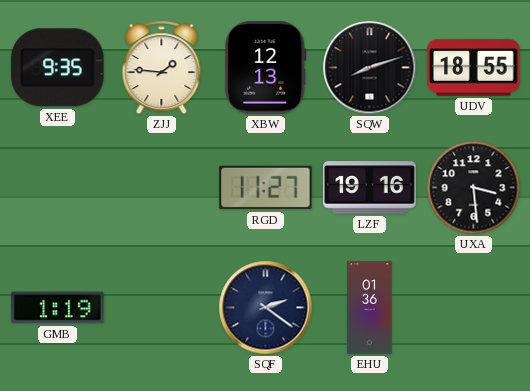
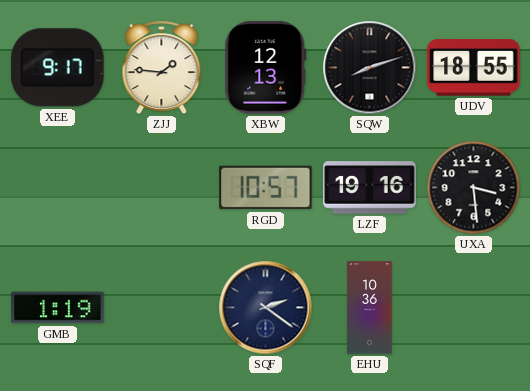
XEE: 9:35 -> 9:17
RGD: 11:27 -> 10:57
EHU: 01:36 -> 10:36
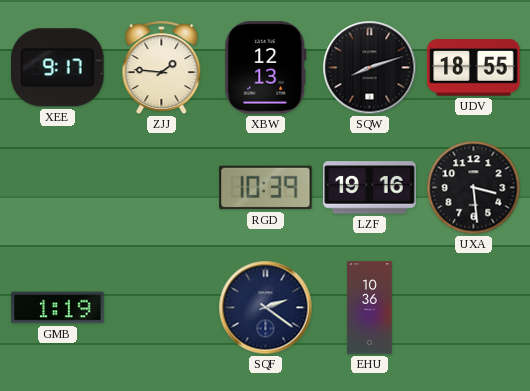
RGD: 10:57 -> 10:39
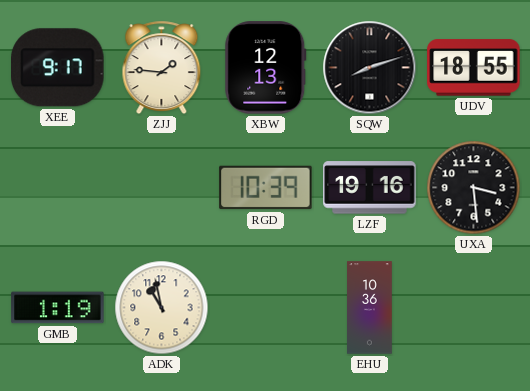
ADK: none -> 10:58
SQF: 2:21 -> none
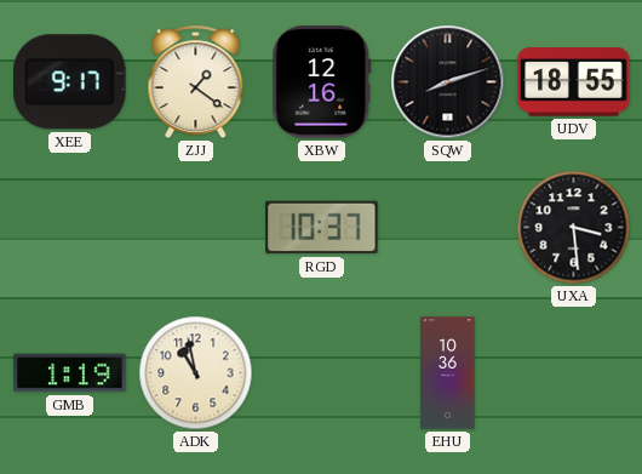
ZJJ: 1:46 -> 1:21
XBW: 12:13 -> 12:16
RGD: 10:39 -> 10:37
LZF: 19:16 -> none
